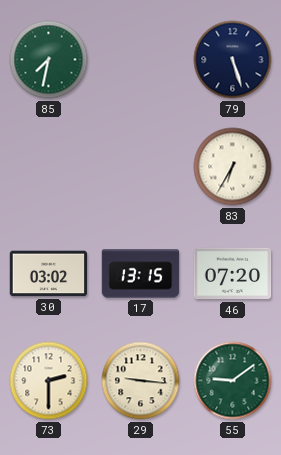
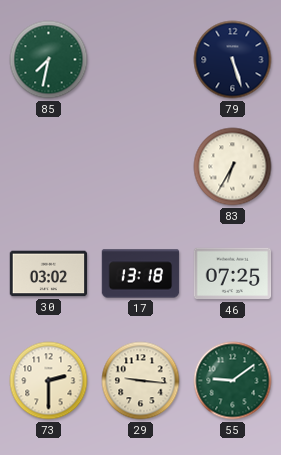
17: 13:15 -> 13:18
46: 07:20 -> 07:25
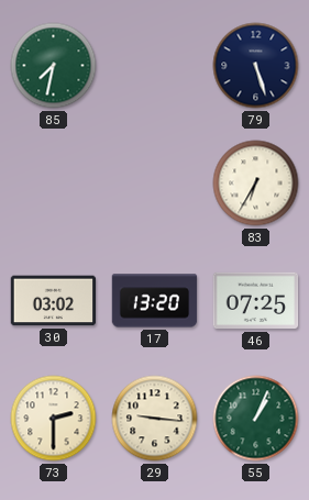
17: 13:18 -> 13:20
55: 9:09 -> 1:04
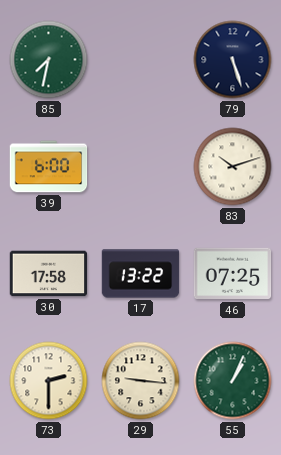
39: none -> 6:00
83: 6:35 -> 10:12
30: 03:02 -> 17:58
17: 13:20 -> 13:22
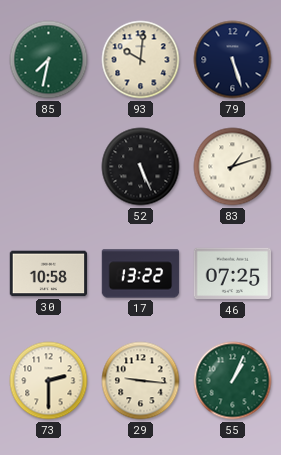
93: none -> 10:01
39: 6:00 -> none
52: none -> 5:26
83: 10:12 -> 1:12
30: 17:58 -> 10:58
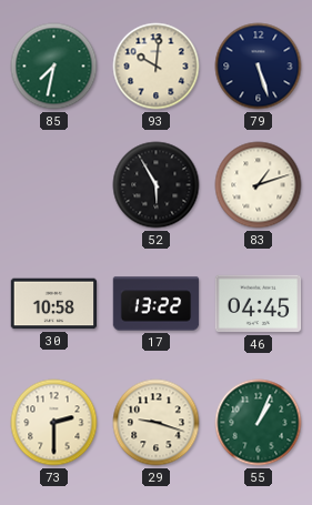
52: 5:26 -> 5:55
46: 07:25 -> 04:45
29: 9:16 -> 9:18
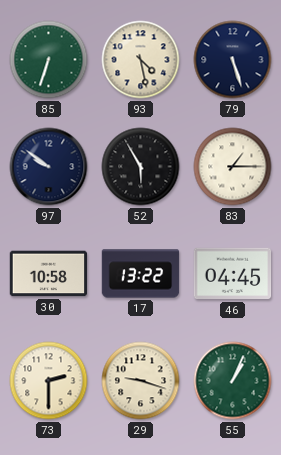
85: 7:32 -> 6:33
93: 10:01 -> 4:28
97: none -> 9:51
83: 1:12 -> 1:15
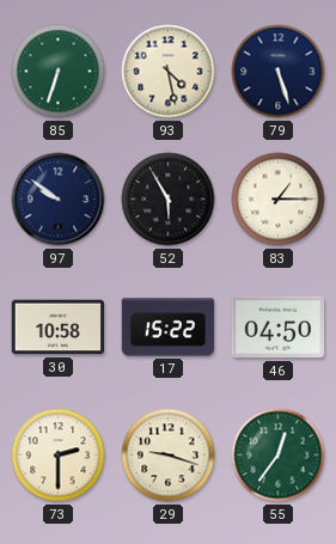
17: 13:22 -> 15:22
46: 04:45 -> 04:50
55: 1:04 -> 12:36
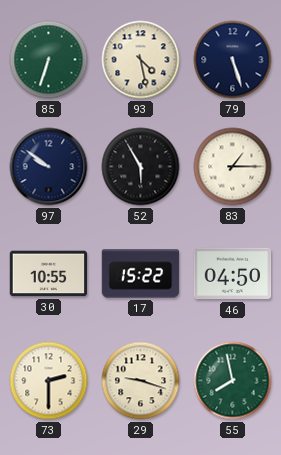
30: 10:58 -> 10:55
55: 12:36 -> 7:58
